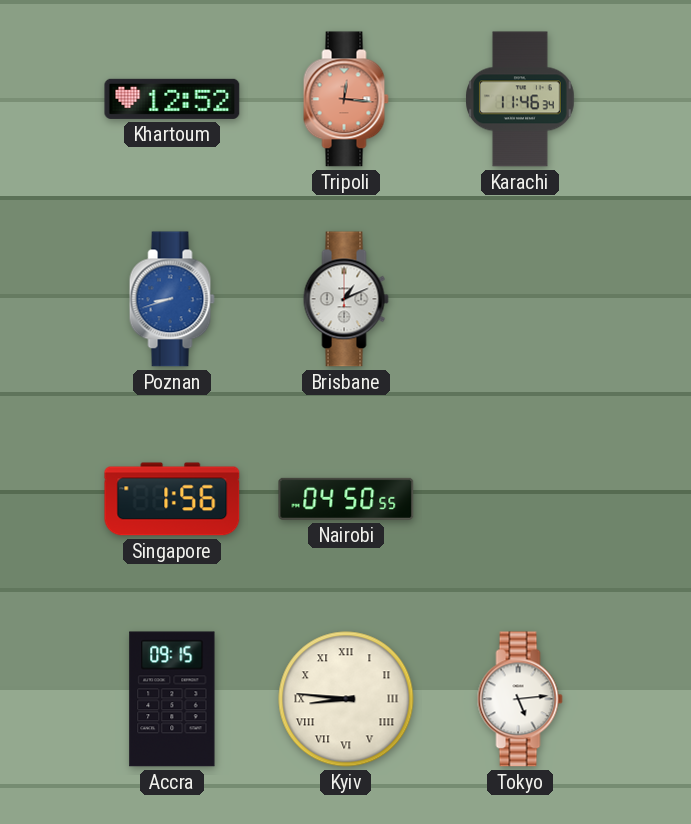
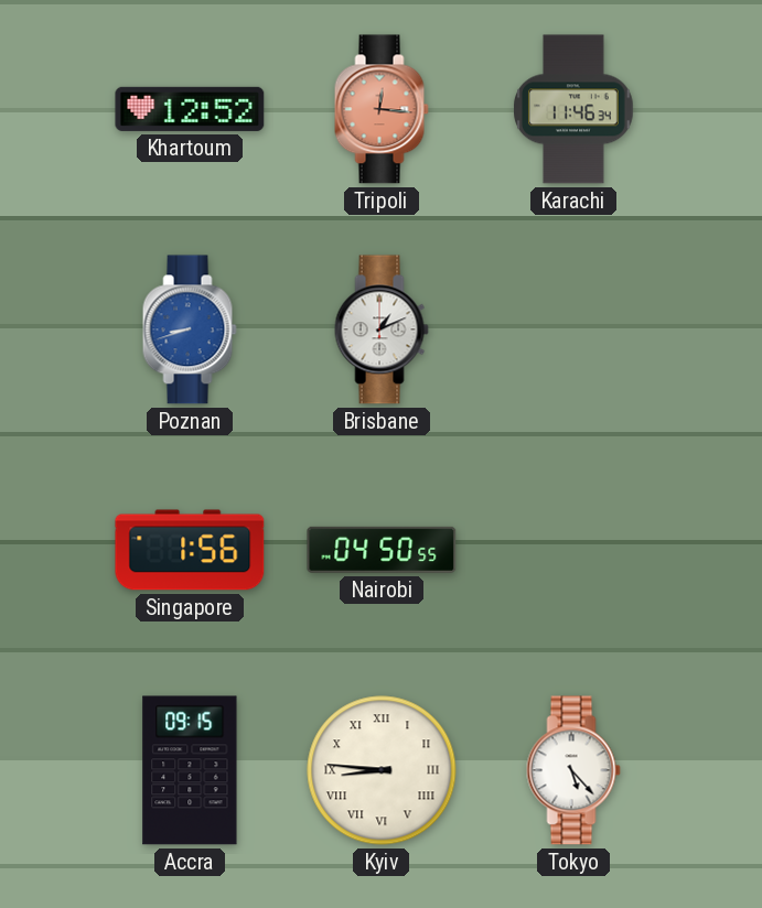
Tokyo: 5:14 -> 5:23
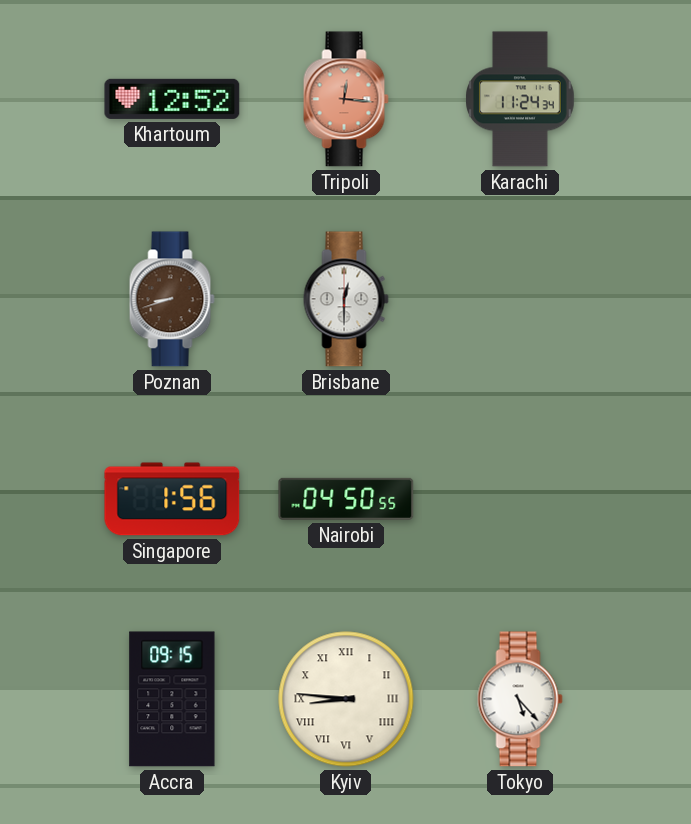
Karachi: 11:46 -> 11:24
Poznan dial: blue -> brown
Brisbane: 1:11 -> 12:30
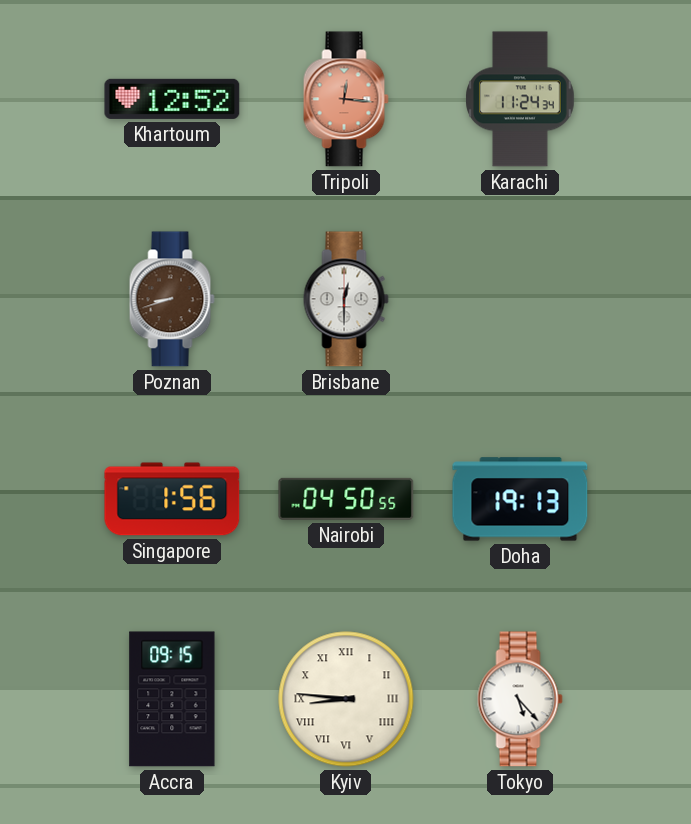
Doha: none -> 19:13
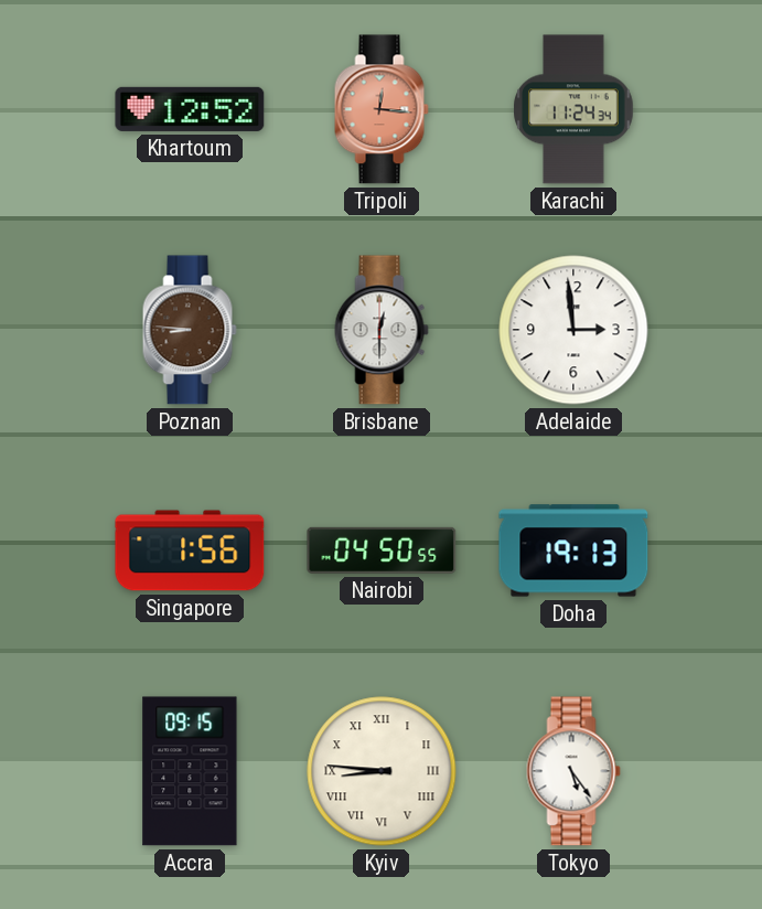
Poznan: 8:42 -> 8:46
Adelaide: none -> 2:59
Tokyo: 5:23 -> 5:24
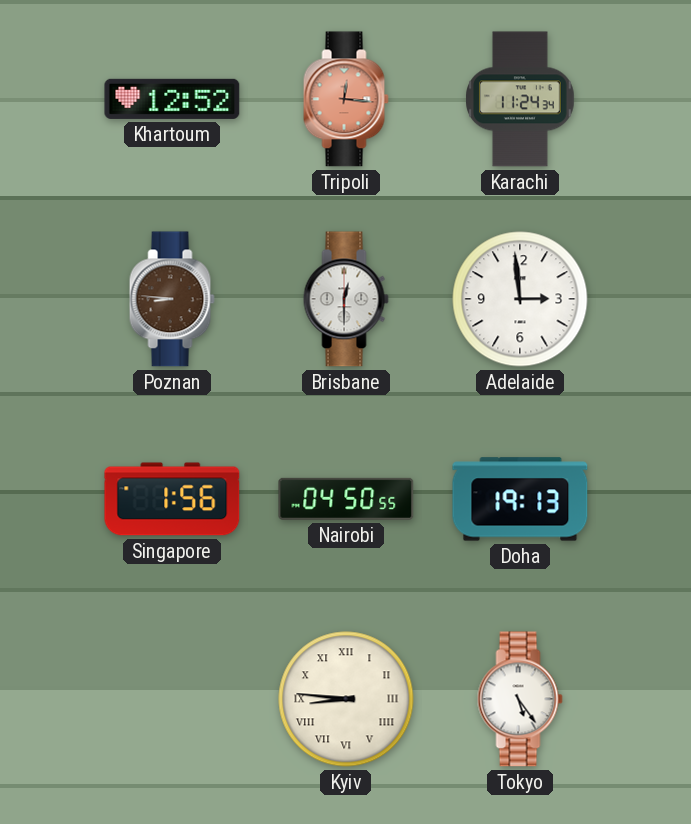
Accra: 09:15 -> none
